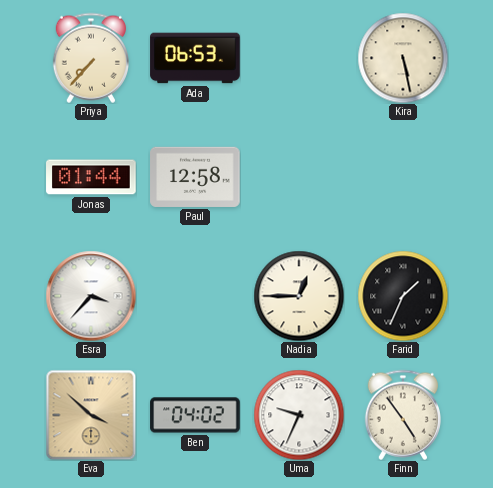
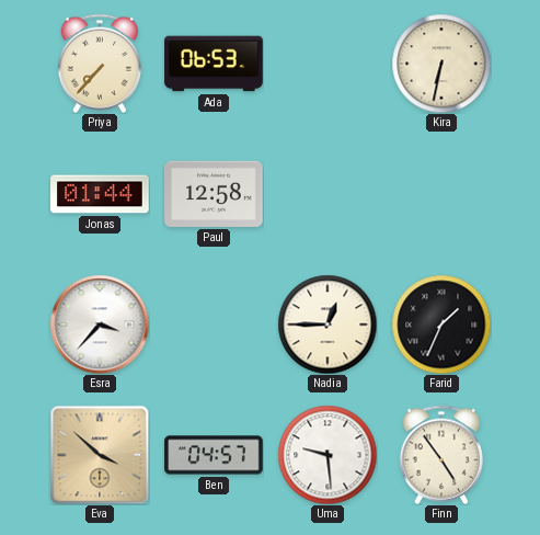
Kira: 5:28 -> 6:32
Ben: 04:02 -> 04:57
Uma: 9:34 -> 9:29
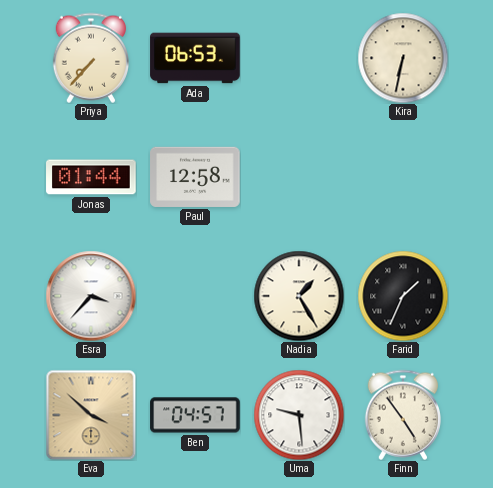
Nadia: 12:45 -> 1:25
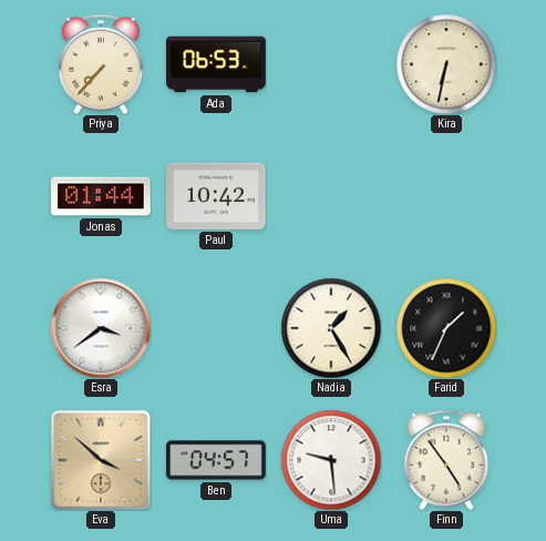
Paul: 12:58 -> 10:42
Esra: 3:37 -> 3:39
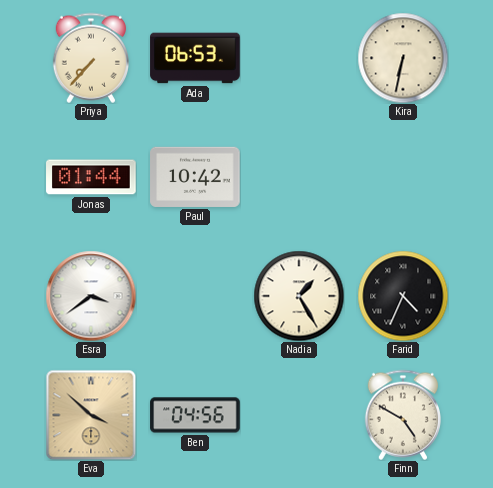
Farid: 1:34 -> 4:34
Ben: 04:57 -> 04:56
Uma: 9:29 -> none
Finn: 4:54 -> 4:50
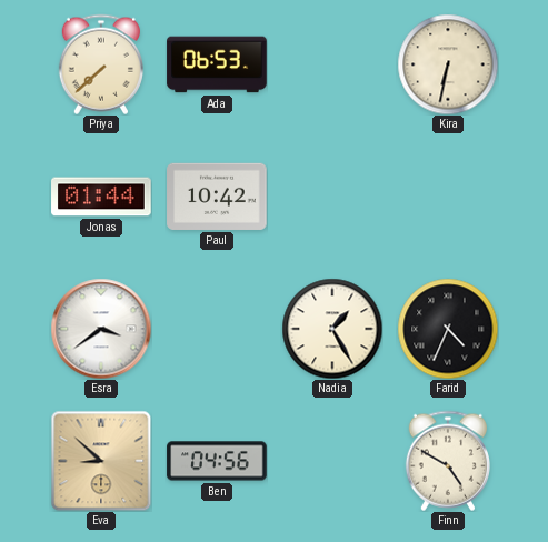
Priya: 7:37 -> 7:38
Eva: 3:52 -> 8:52
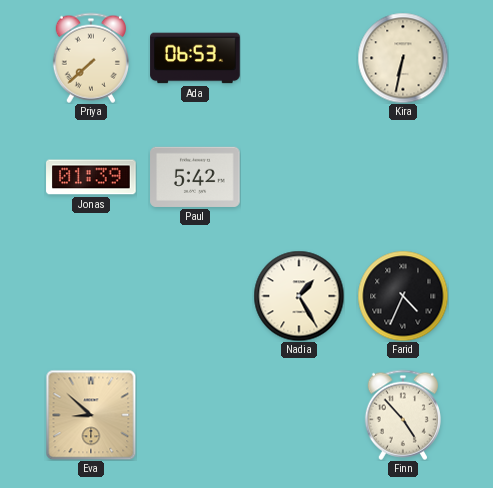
Jonas: 01:44 -> 01:39
Paul: 10:42 -> 5:42
Esra: 3:39 -> none
Ben: 04:56 -> none
Finn: 4:50 -> 4:53
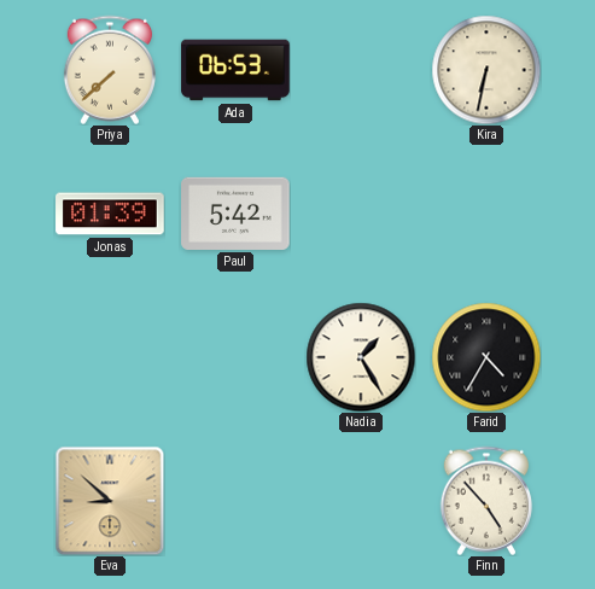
Farid: 4:34 -> 4:35
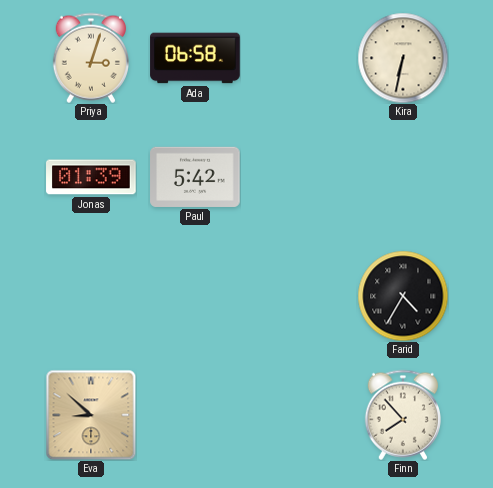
Priya: 7:38 -> 3:03
Ada: 06:53 -> 06:58
Nadia: 1:25 -> none
Finn: 4:53 -> 7:53
